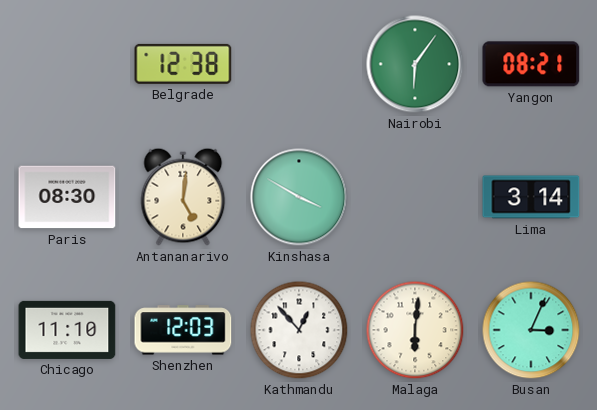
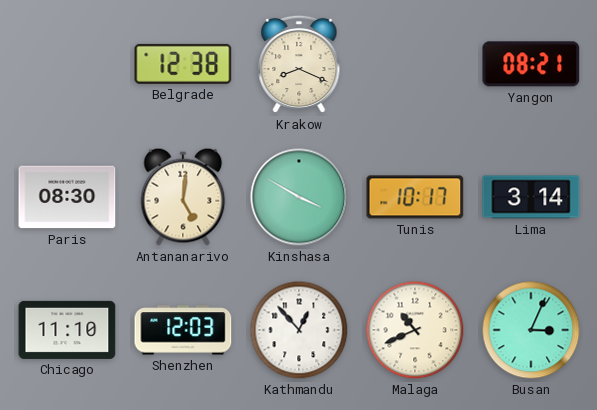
Krakow: none -> 8:19
Nairobi: 6:06 -> none
Tunis: none -> 10:17
Malaga: 6:01 -> 10:41
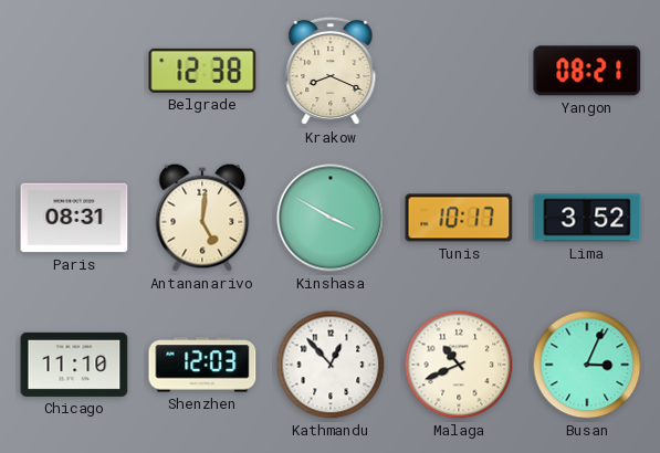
Paris: 08:30 -> 08:31
Lima: 3:14 -> 3:52
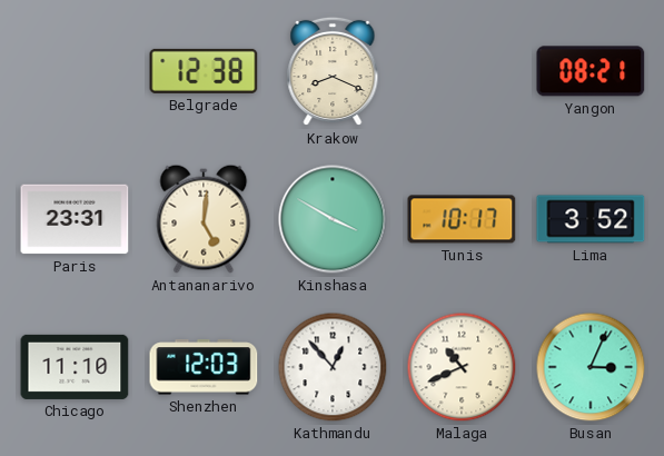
Paris: 08:31 -> 23:31
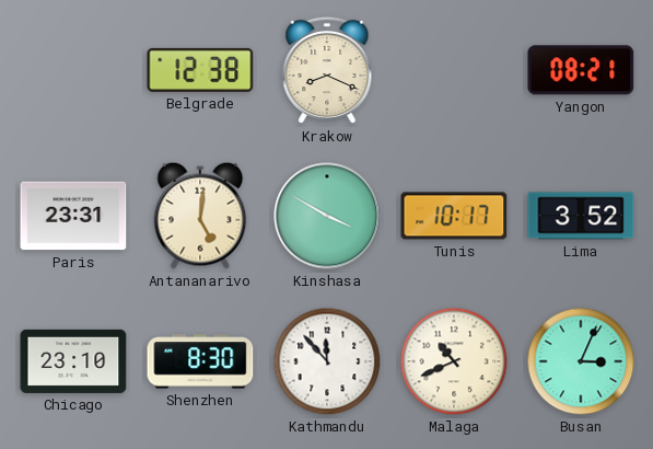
Chicago: 11:10 -> 23:10
Shenzhen: 12:03 -> 8:30
Kathmandu: 12:53 -> 11:53
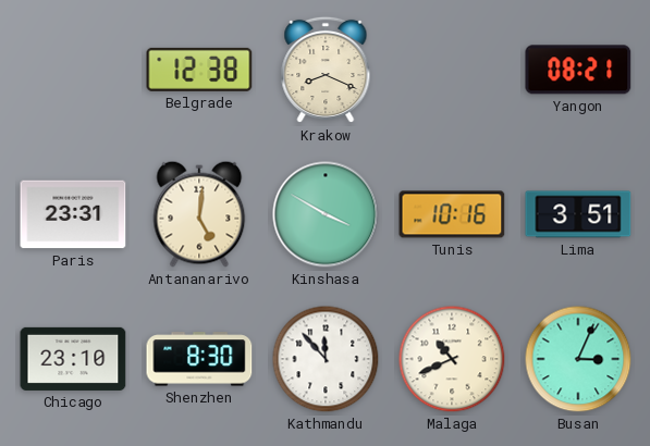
Tunis: 10:17 -> 10:16
Lima: 3:52 -> 3:51
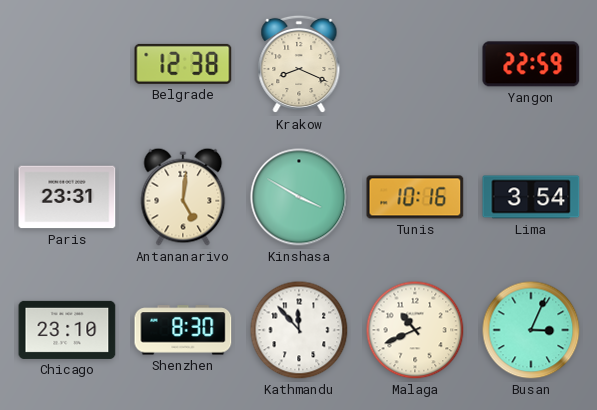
Yangon: 08:21 -> 22:59
Lima: 3:51 -> 3:54
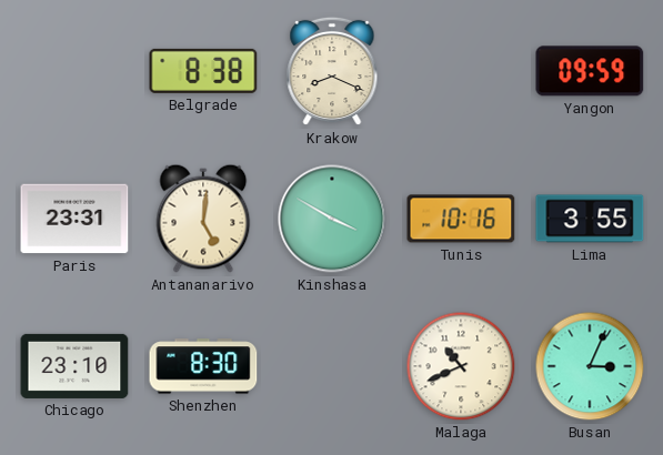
Belgrade: 12:38 -> 8:38
Yangon: 22:59 -> 09:59
Lima: 3:54 -> 3:55
Kathmandu: 11:53 -> none
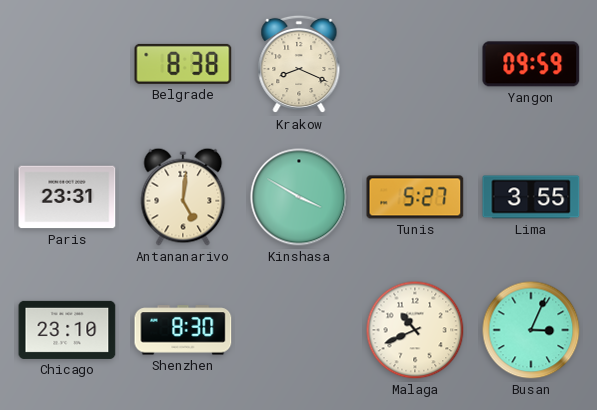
Tunis: 10:16 -> 5:27
